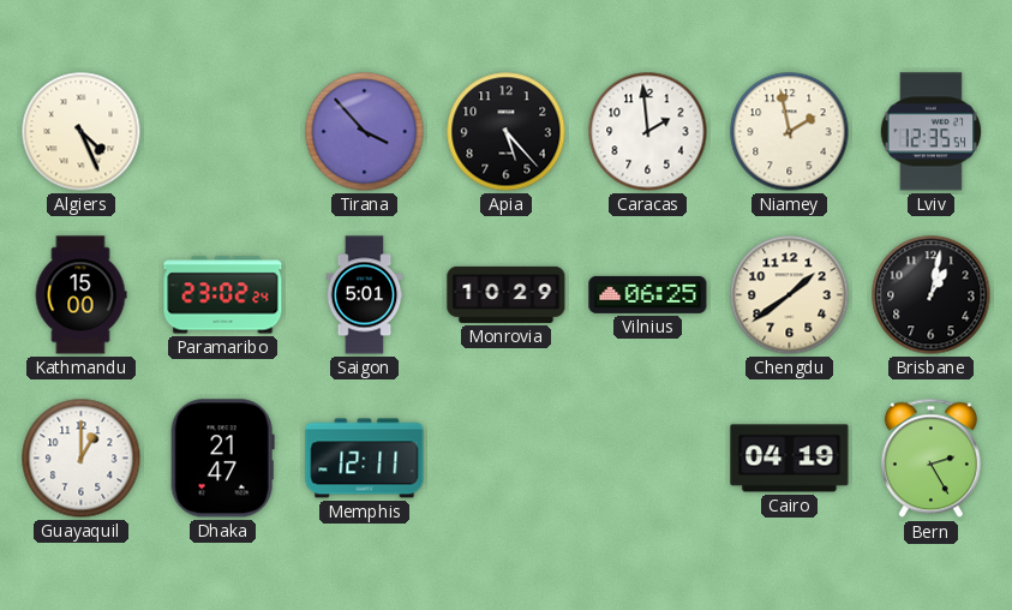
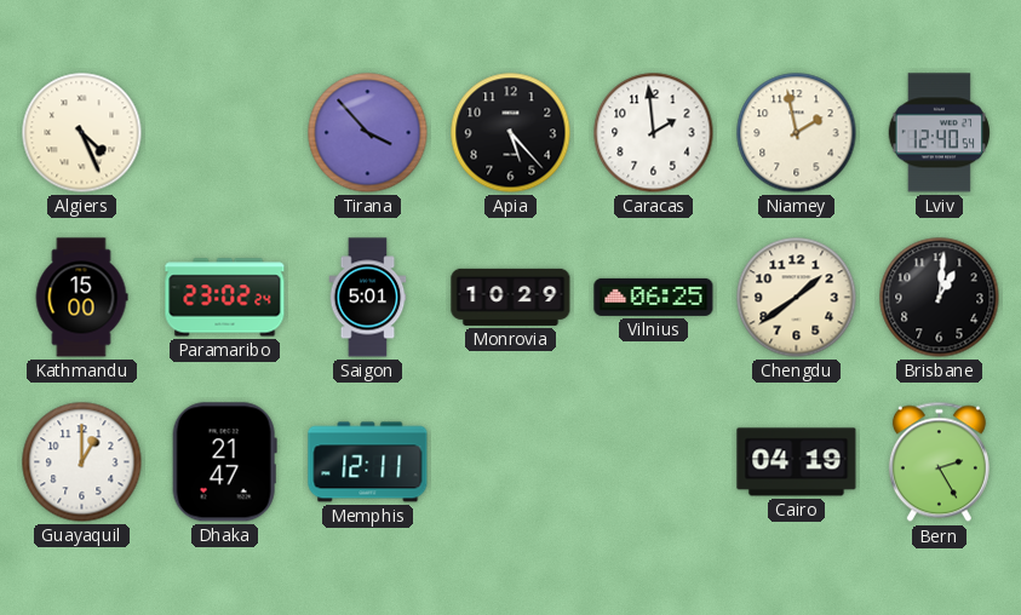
Lviv: 12:35 -> 12:40
Brisbane: 1:02 -> 1:01
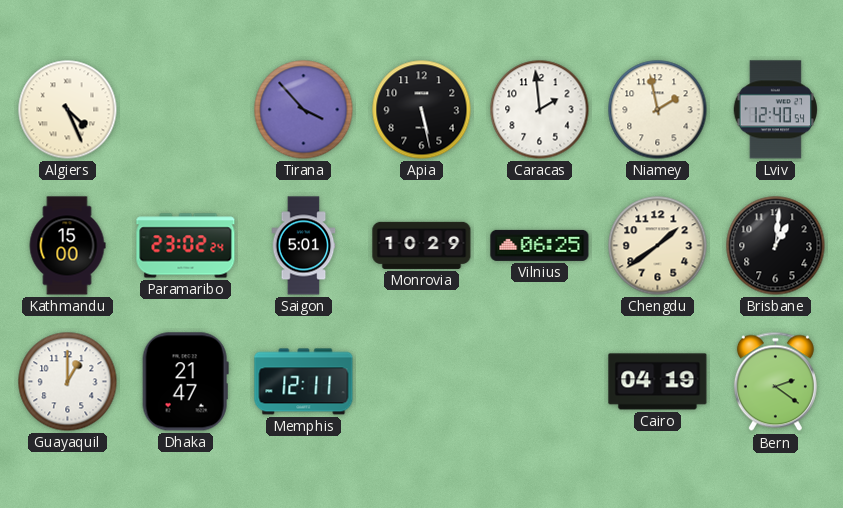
Apia: 5:23 -> 5:28
Bern: 2:25 -> 2:21
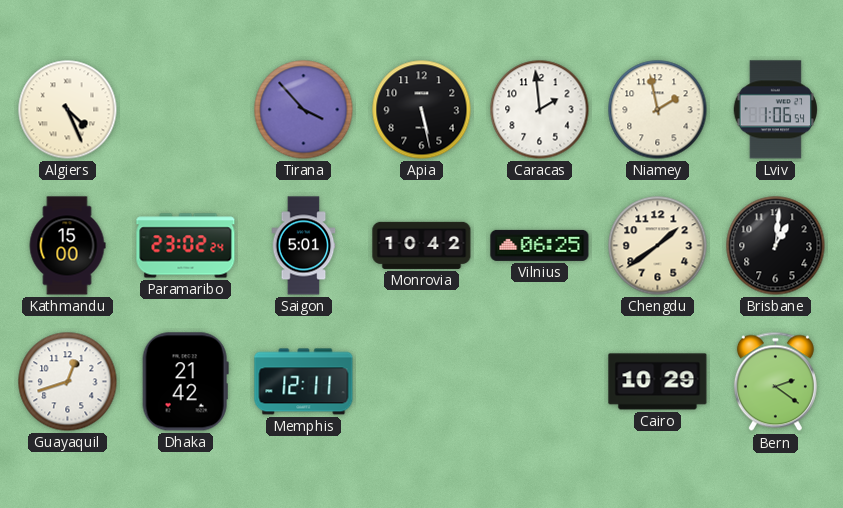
Lviv: 12:40 -> 1:06
Monrovia: 10:29 -> 10:42
Guayaquil: 1:00 -> 12:42
Dhaka: 21:47 -> 21:42
Cairo: 04:19 -> 10:29
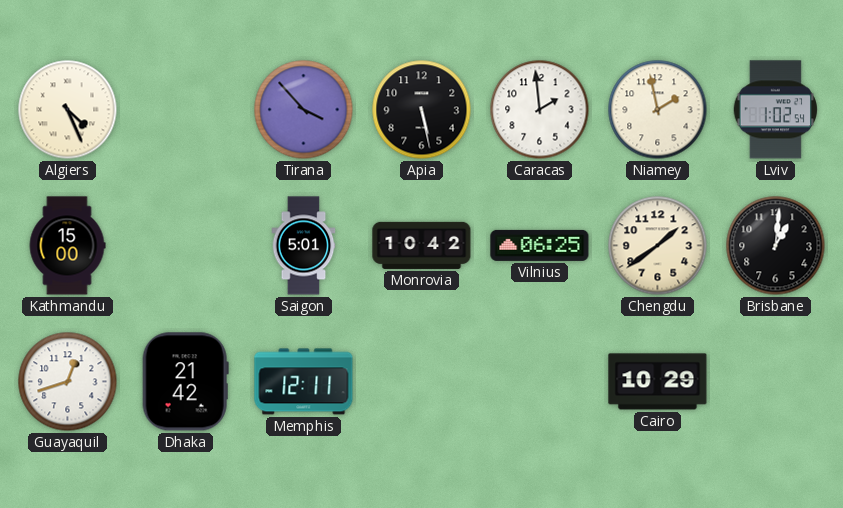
Lviv: 1:06 -> 1:02
Paramaribo: 23:02 -> none
Bern: 2:21 -> none
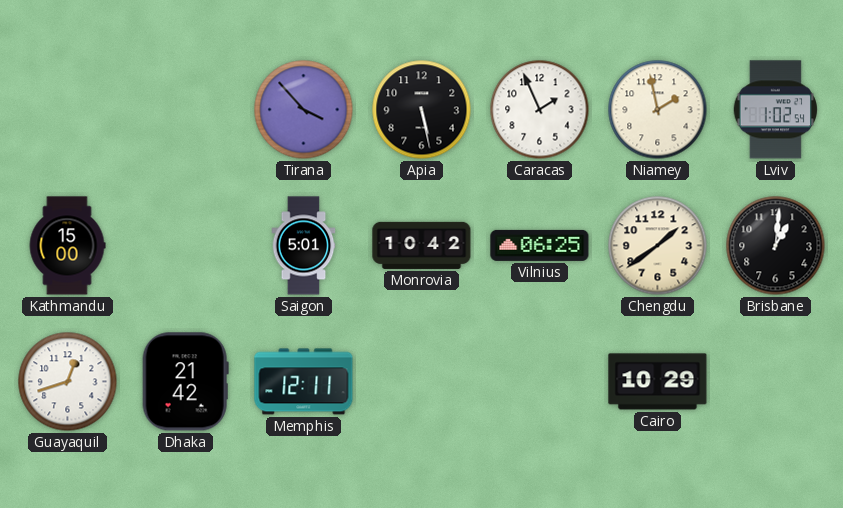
Algiers: 4:26 -> none
Caracas: 1:59 -> 1:56
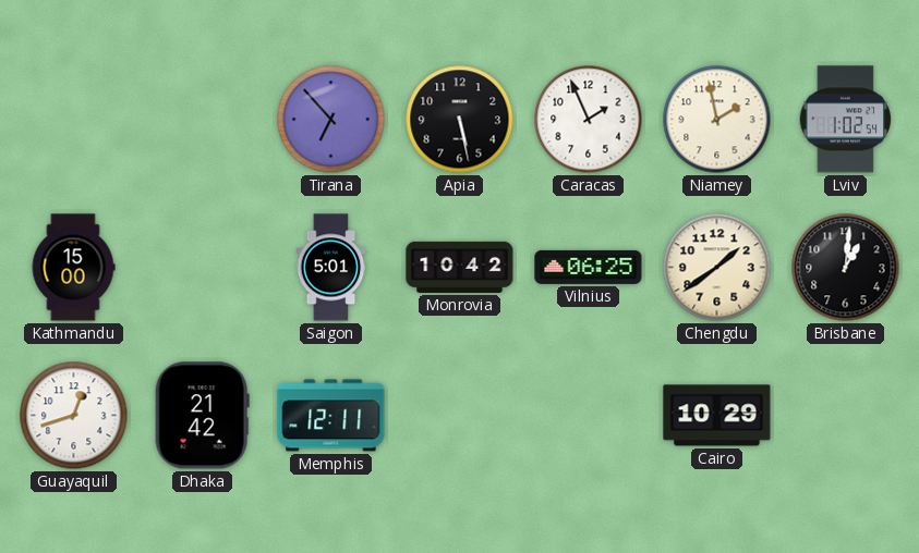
Tirana: 3:53 -> 6:53
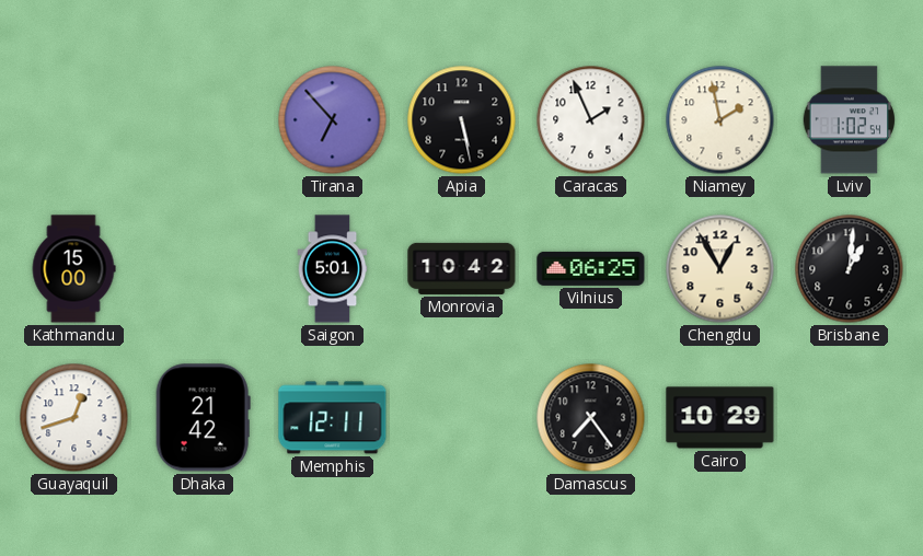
Chengdu: 1:39 -> 12:55
Damascus: none -> 7:24
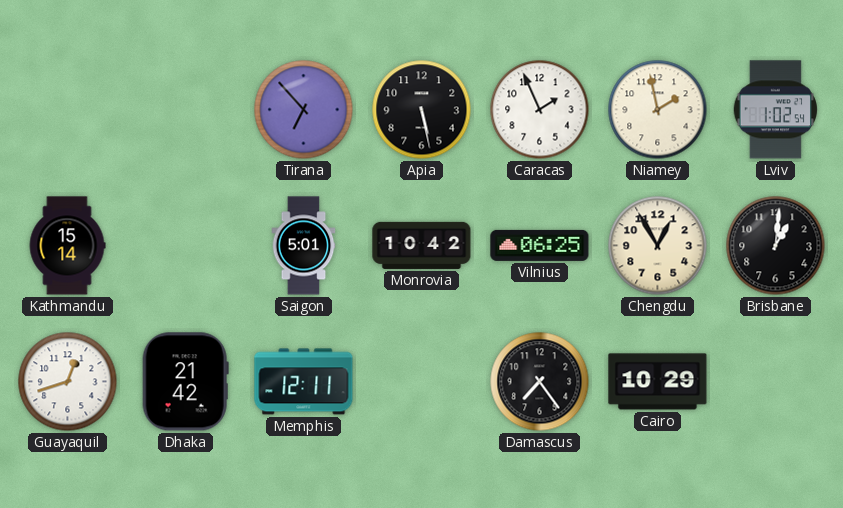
Kathmandu: 15:00 -> 15:14
